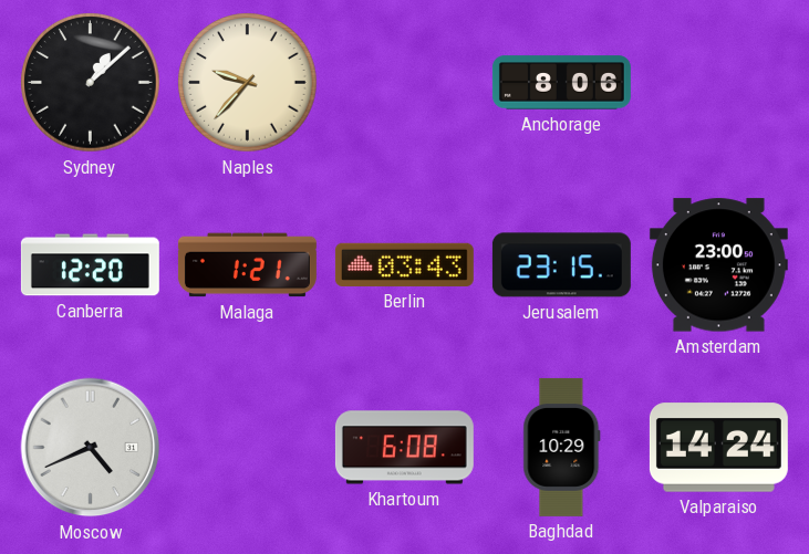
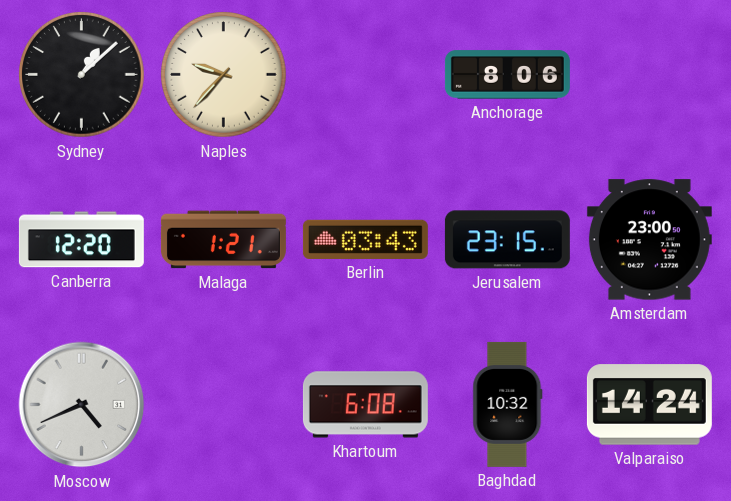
Baghdad: 10:29 -> 10:32
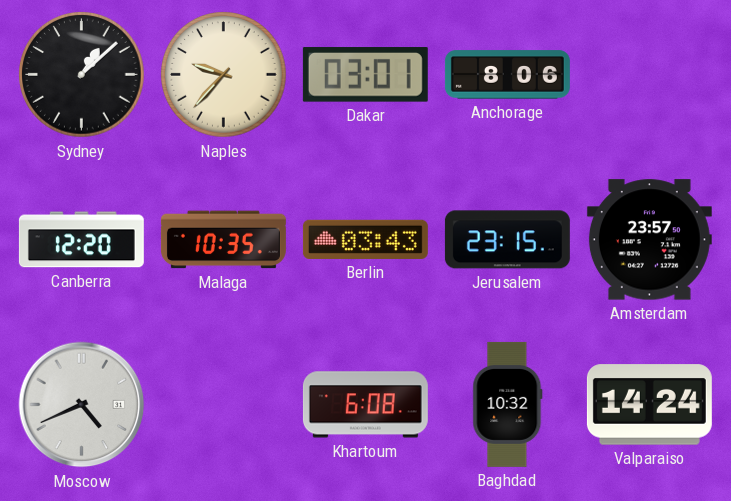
Dakar: none -> 03:01
Malaga: 1:21 -> 10:35
Amsterdam: 23:00 -> 23:57
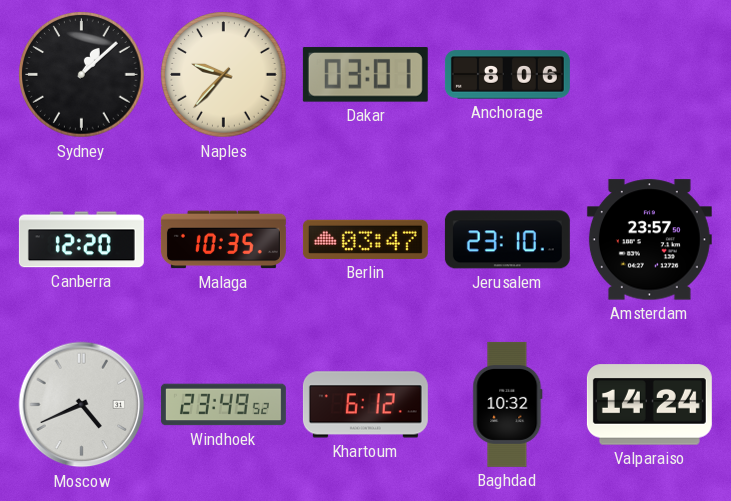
Berlin: 03:43 -> 03:47
Jerusalem: 23:15 -> 23:10
Windhoek: none -> 23:49
Khartoum: 6:08 -> 6:12
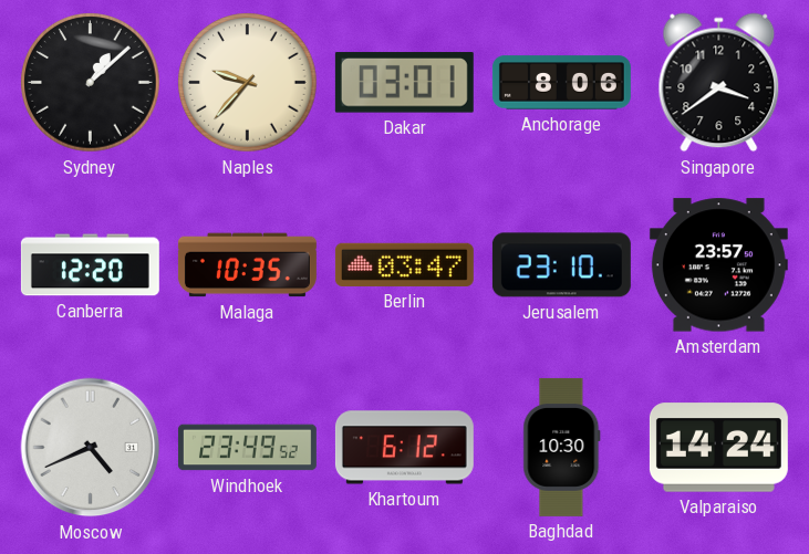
Singapore: none -> 3:39
Baghdad: 10:32 -> 10:30
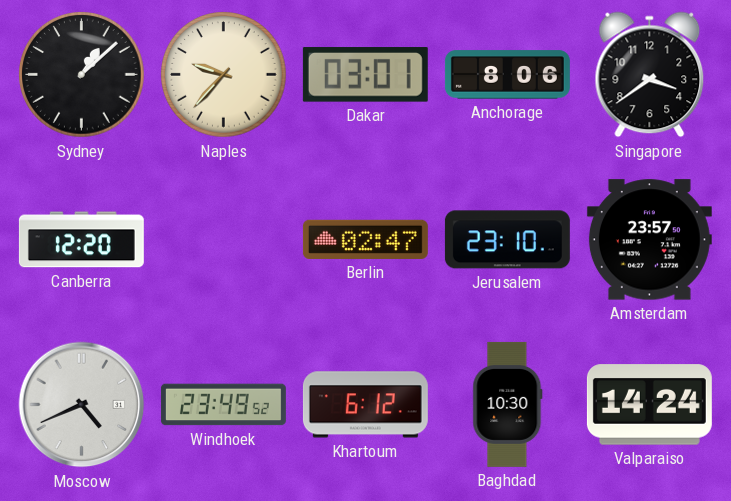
Malaga: 10:35 -> none
Berlin: 03:47 -> 02:47
